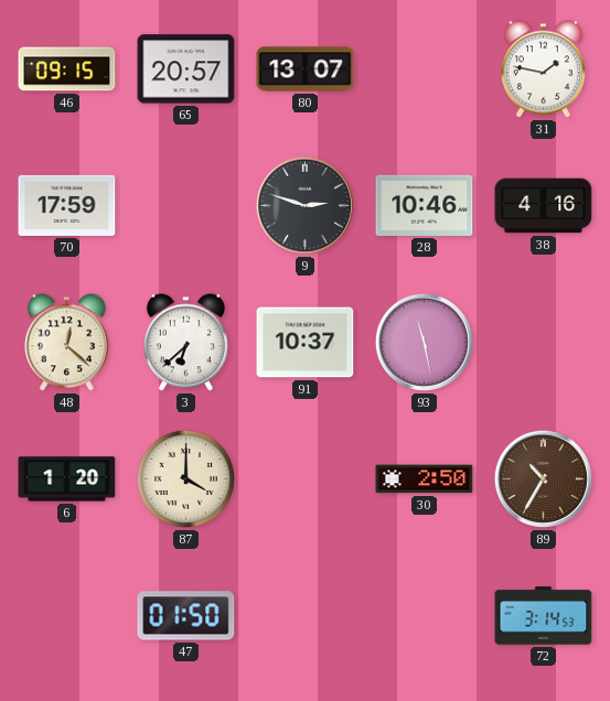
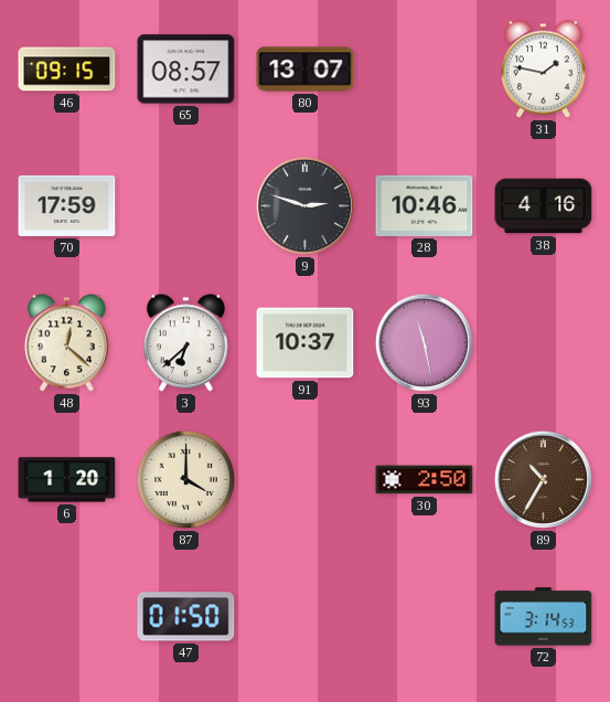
65: 20:57 -> 08:57
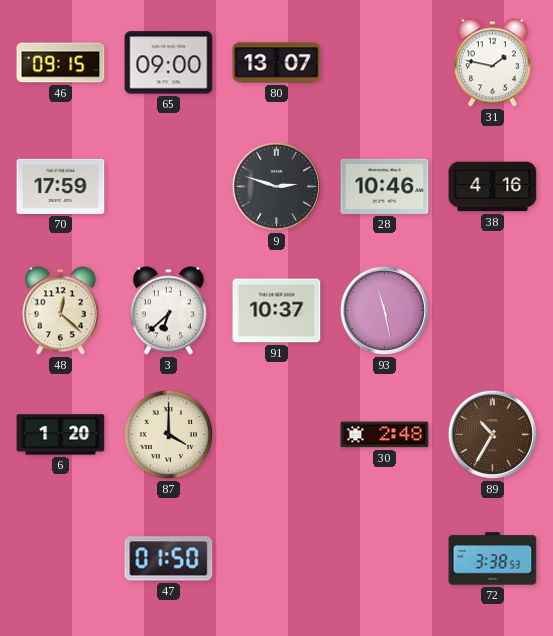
65: 08:57 -> 09:00
30: 2:50 -> 2:48
72: 3:14 -> 3:38
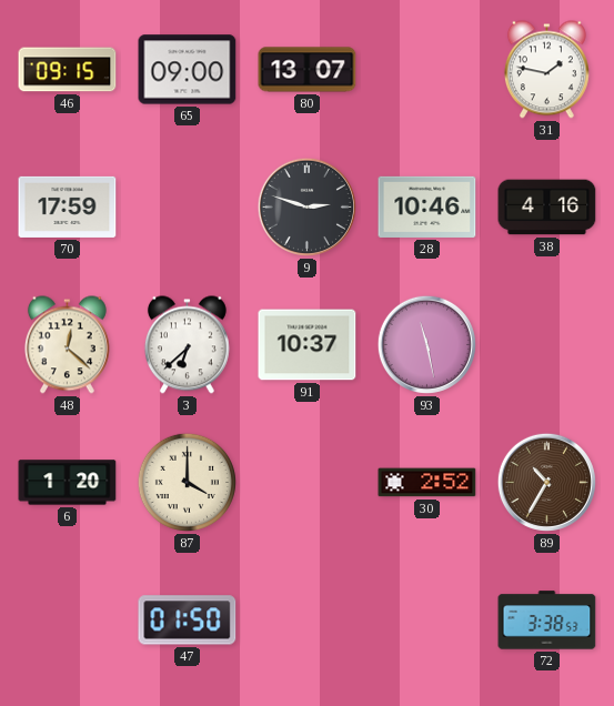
30: 2:48 -> 2:52
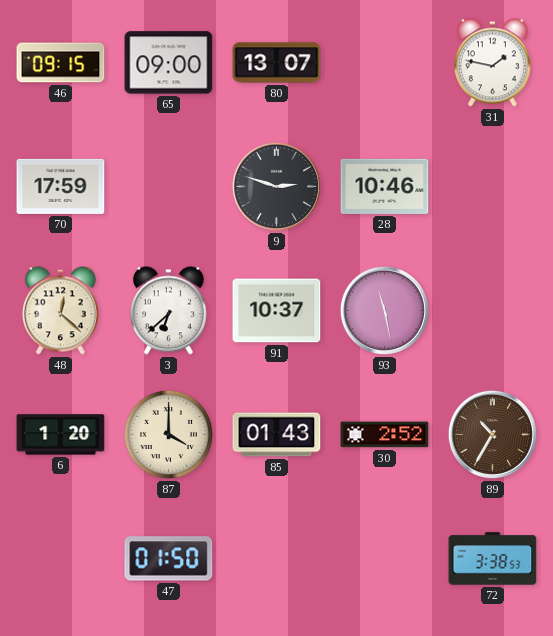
38: 4:16 -> none
85: none -> 01:43
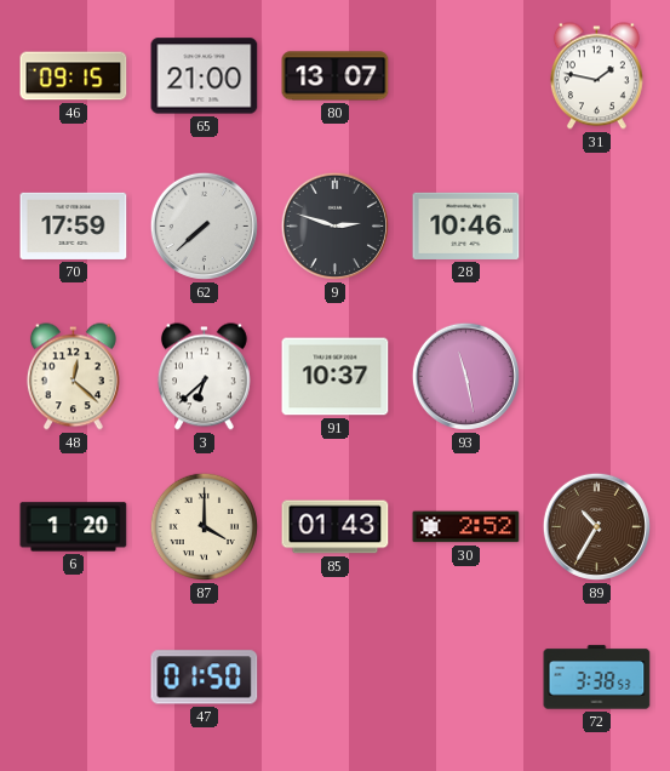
65: 09:00 -> 21:00
62: none -> 7:38
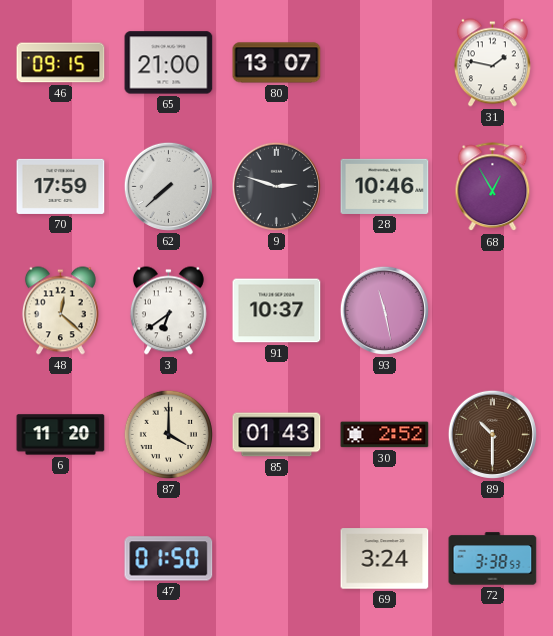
68: none -> 12:55
3: 6:38 -> 6:39
6: 1:20 -> 11:20
89: 10:35 -> 10:30
69: none -> 3:24
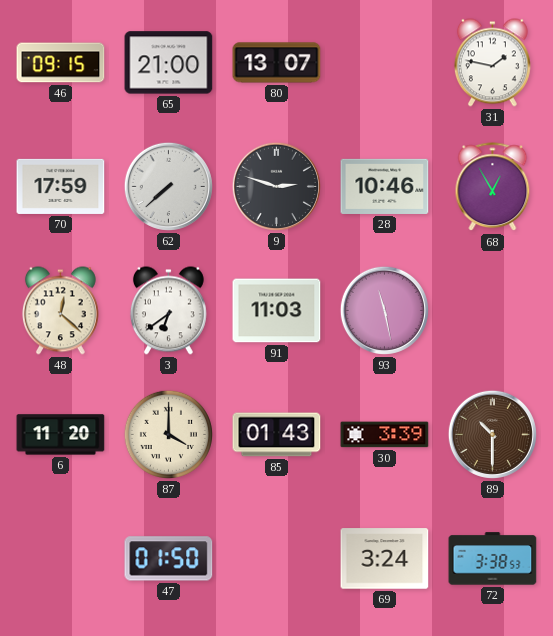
91: 10:37 -> 11:03
30: 2:52 -> 3:39
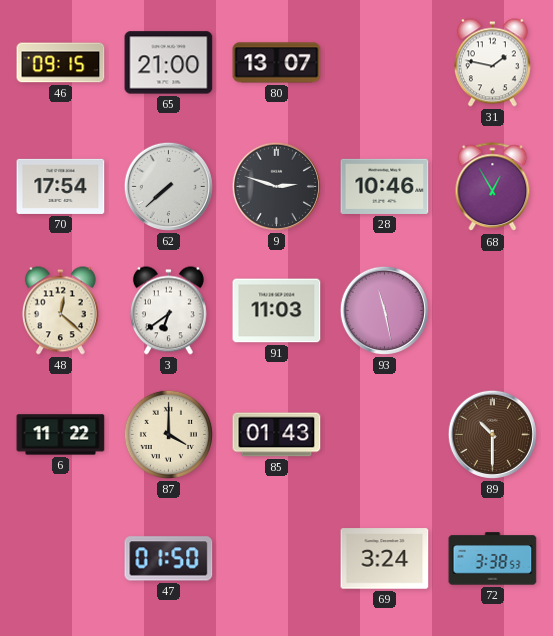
70: 17:59 -> 17:54
6: 11:20 -> 11:22
30: 3:39 -> none
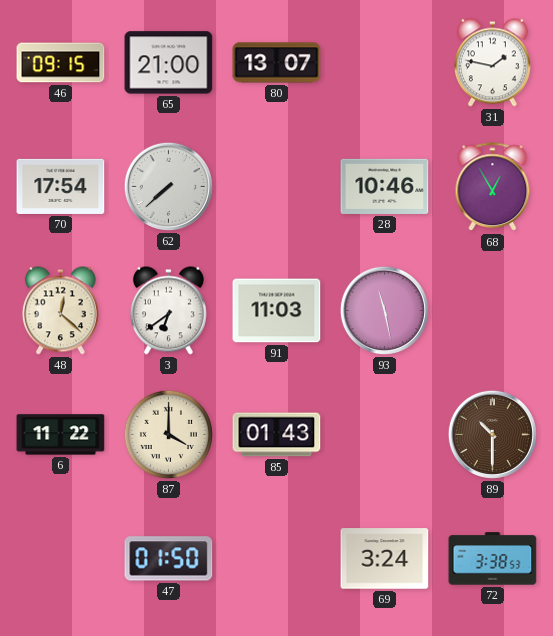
9: 2:48 -> none
